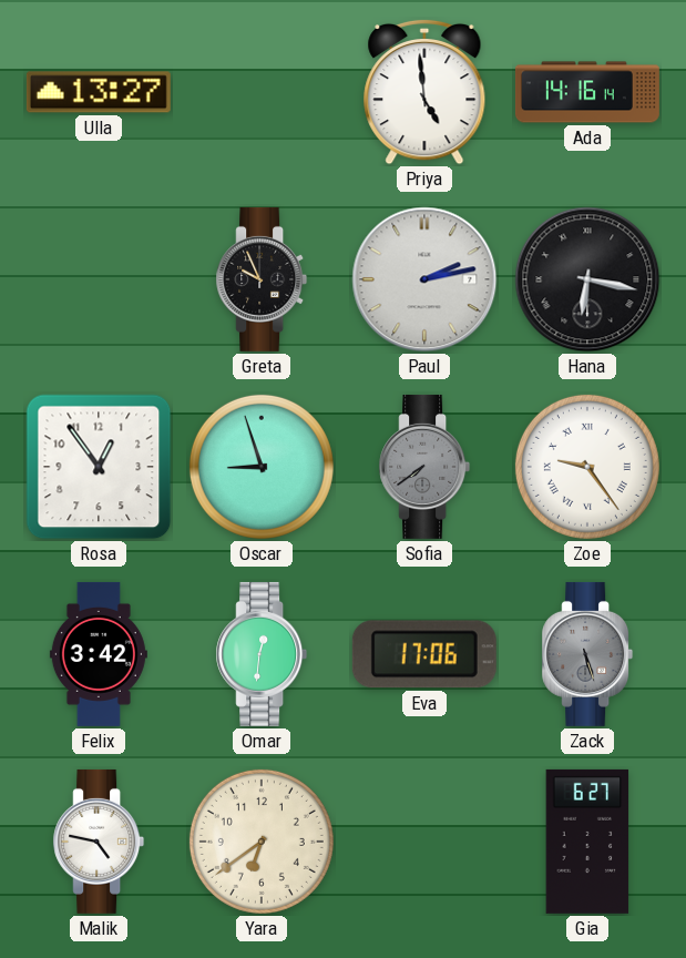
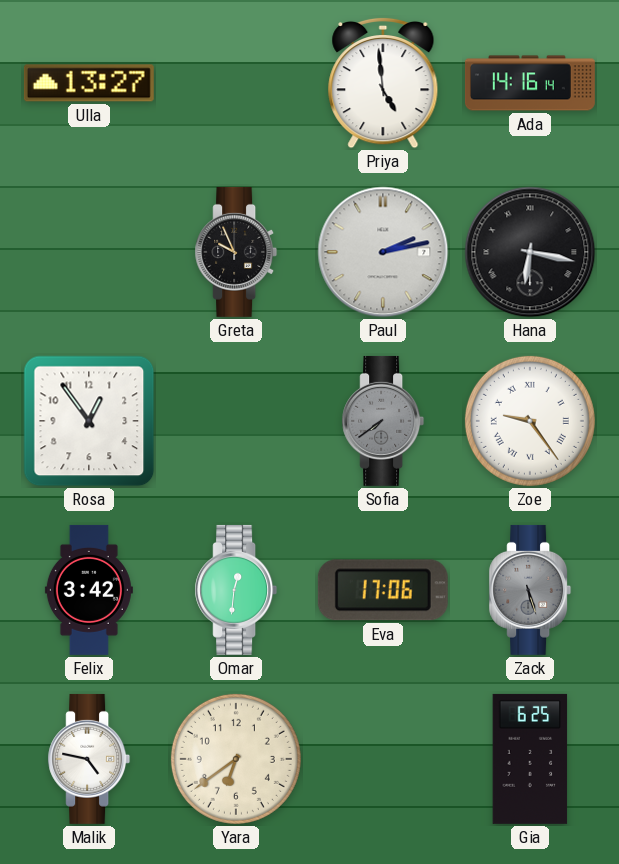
Oscar: 8:57 -> none
Gia: 6:27 -> 6:25
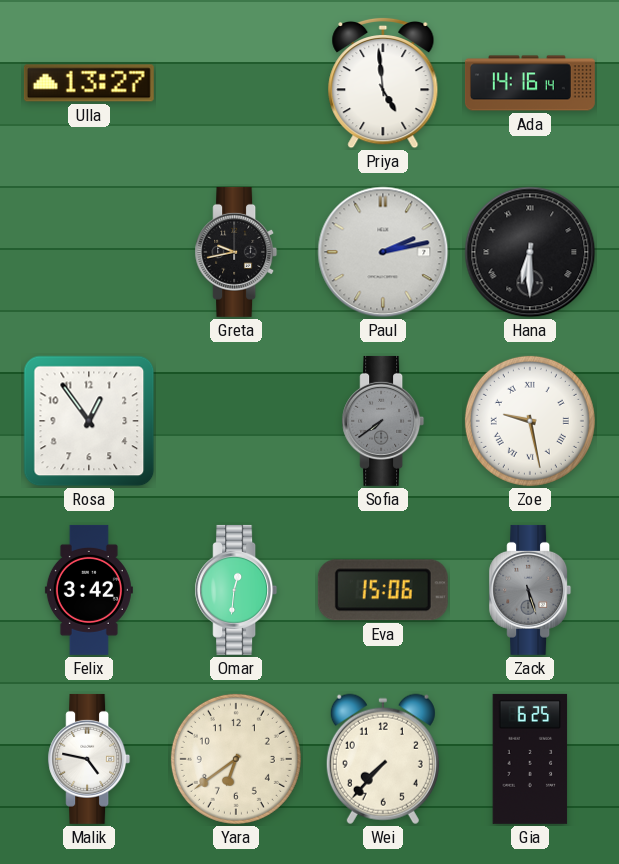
Greta: 9:56 -> 9:43
Hana: 6:17 -> 6:30
Zoe: 9:24 -> 9:28
Eva: 17:06 -> 15:06
Wei: none -> 7:37
